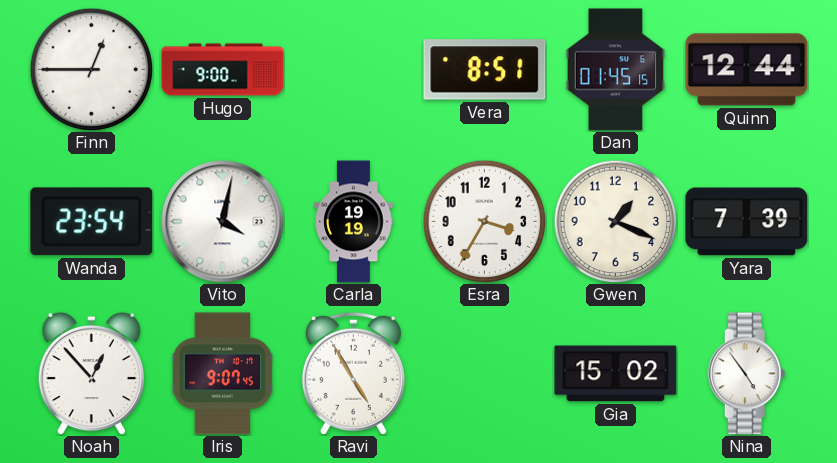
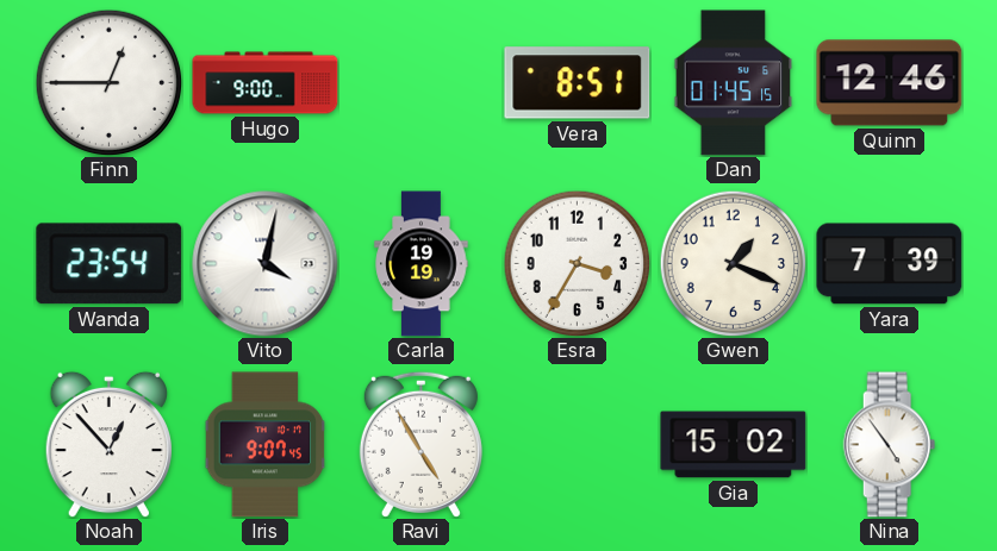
Quinn: 12:44 -> 12:46
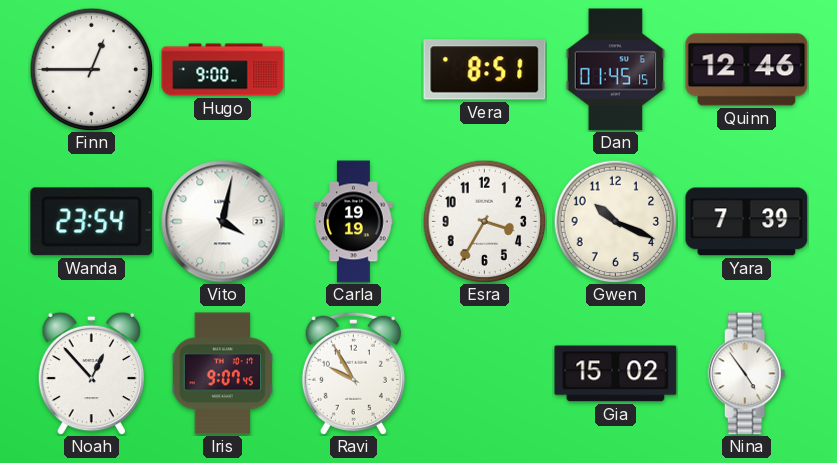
Gwen: 1:19 -> 10:19
Ravi: 4:55 -> 9:55
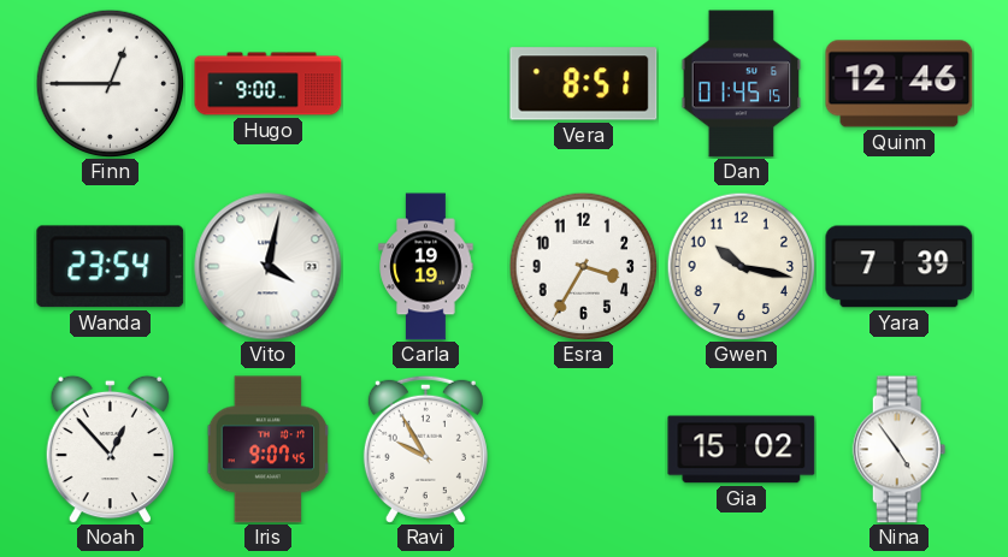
Gwen: 10:19 -> 10:17
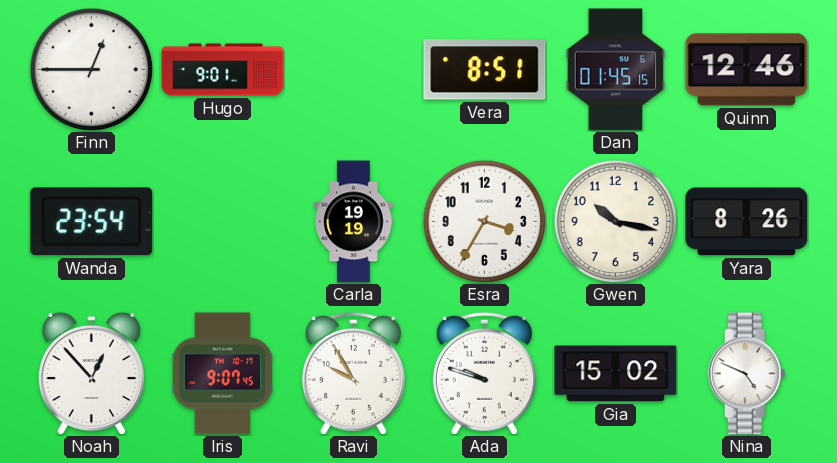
Hugo: 9:00 -> 9:01
Vito: 4:02 -> none
Yara: 7:39 -> 8:26
Ada: none -> 9:48
Nina: 4:54 -> 4:49
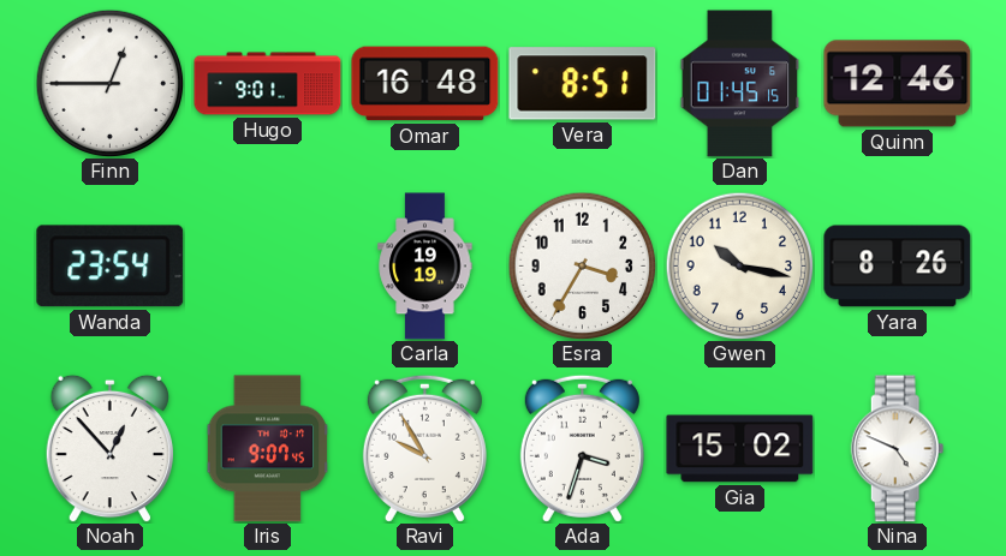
Omar: none -> 16:48
Ada: 9:48 -> 3:33
